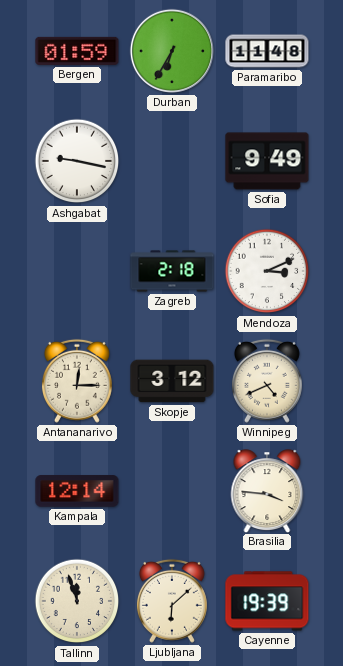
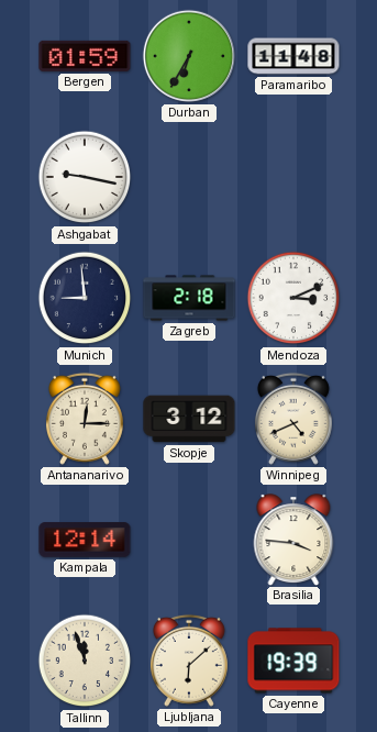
Sofia: 9:49 -> none
Munich: none -> 8:59
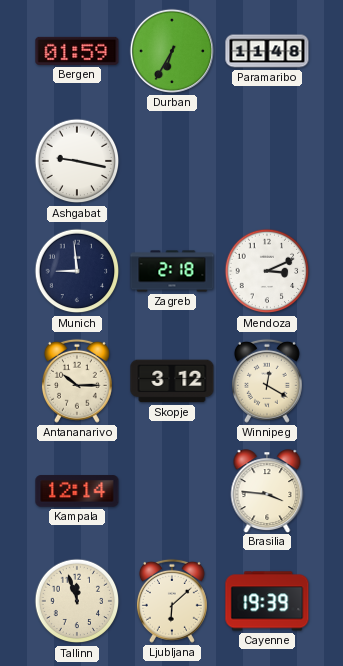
Antananarivo: 12:15 -> 10:15
Winnipeg: 4:41 -> 12:20
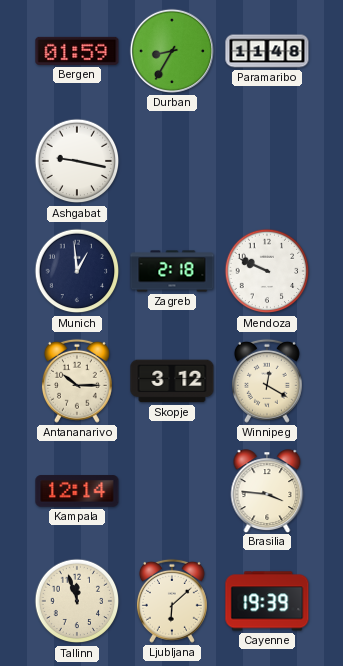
Durban: 6:35 -> 8:35
Munich: 8:59 -> 12:59
Mendoza: 3:11 -> 9:49
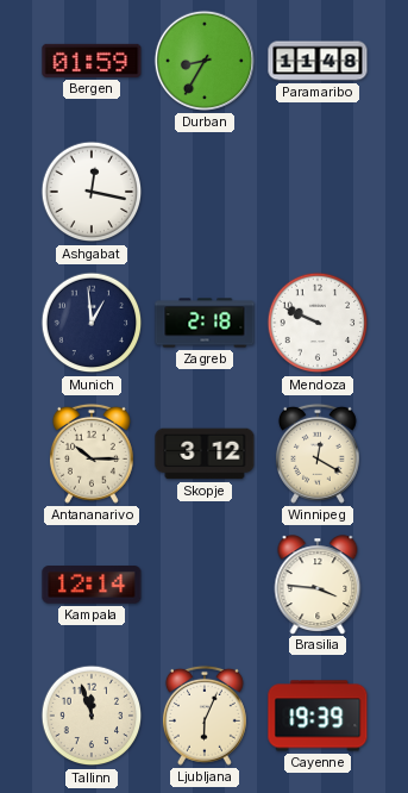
Ashgabat: 9:17 -> 12:17
Ljubljana: 6:08 -> 6:04
